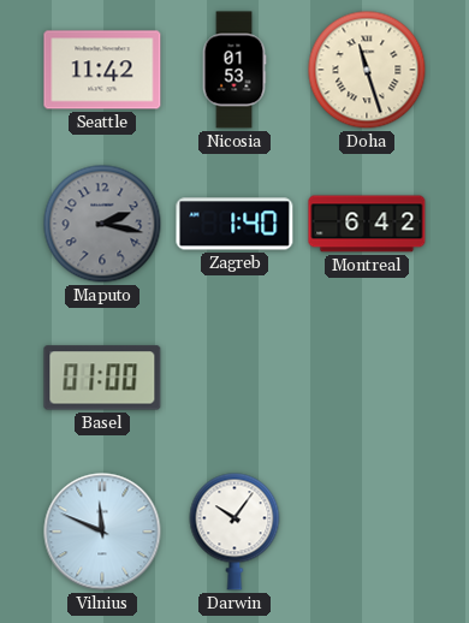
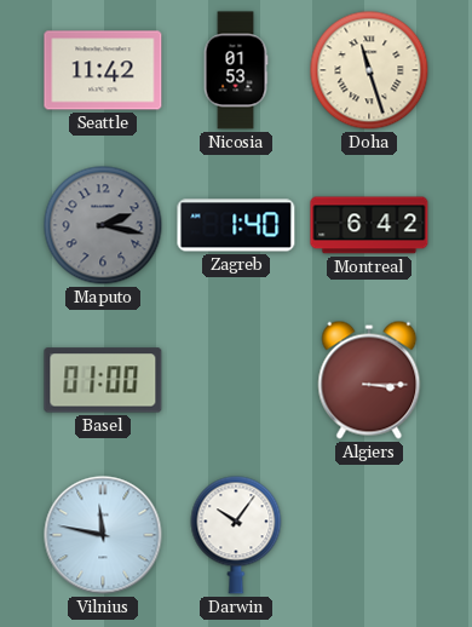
Algiers: none -> 3:15
Vilnius: 11:49 -> 11:47
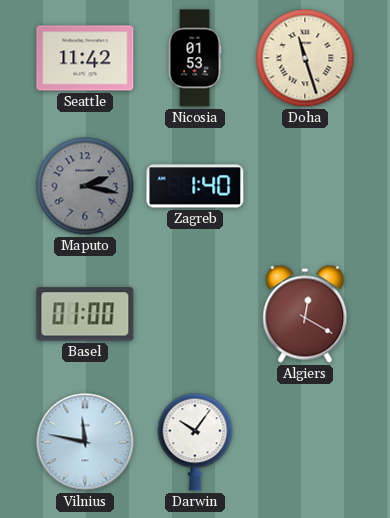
Montreal: 6:42 -> none
Algiers: 3:15 -> 12:20
